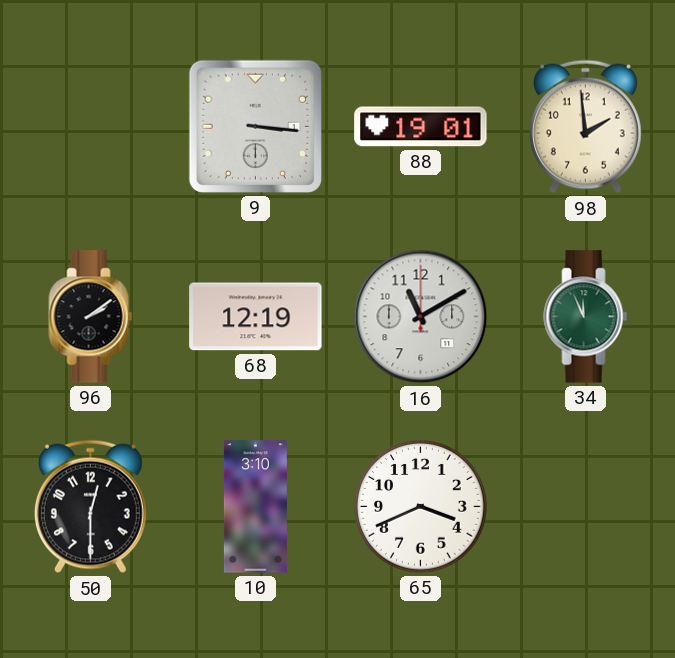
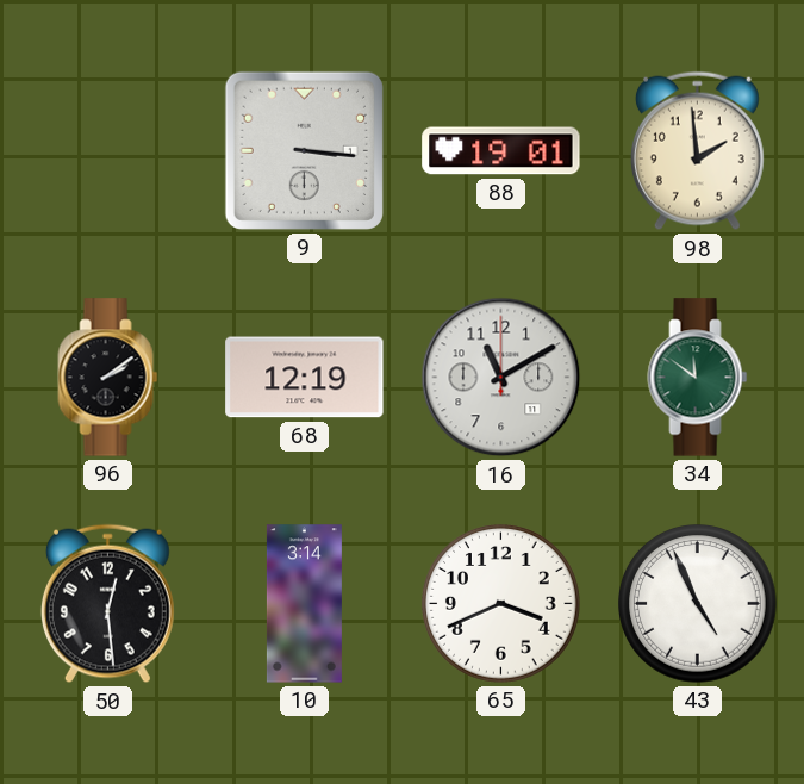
34: 11:56 -> 11:51
50: 12:30 -> 12:29
10: 3:10 -> 3:14
43: none -> 4:56
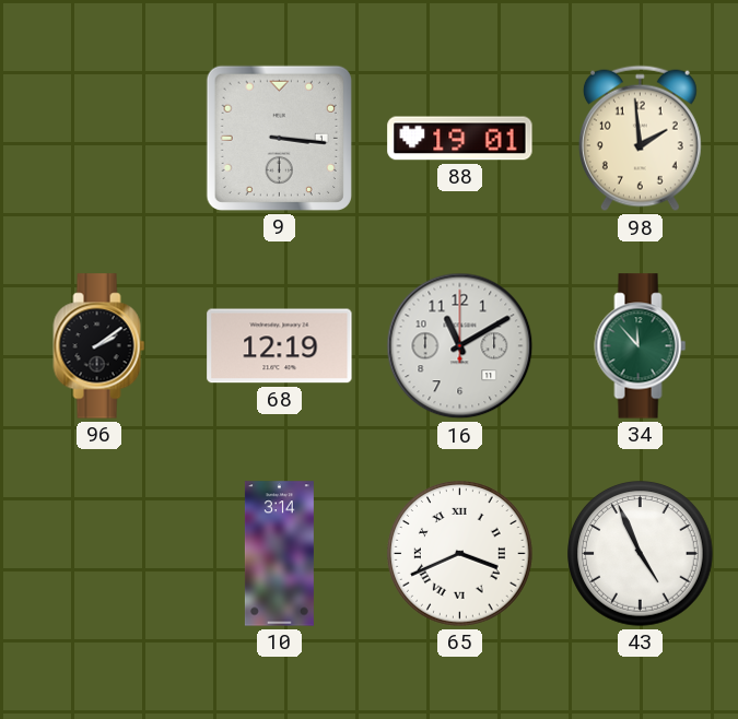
34: 11:51 -> 11:53
50: 12:29 -> none
65 numerals: Arabic -> Roman
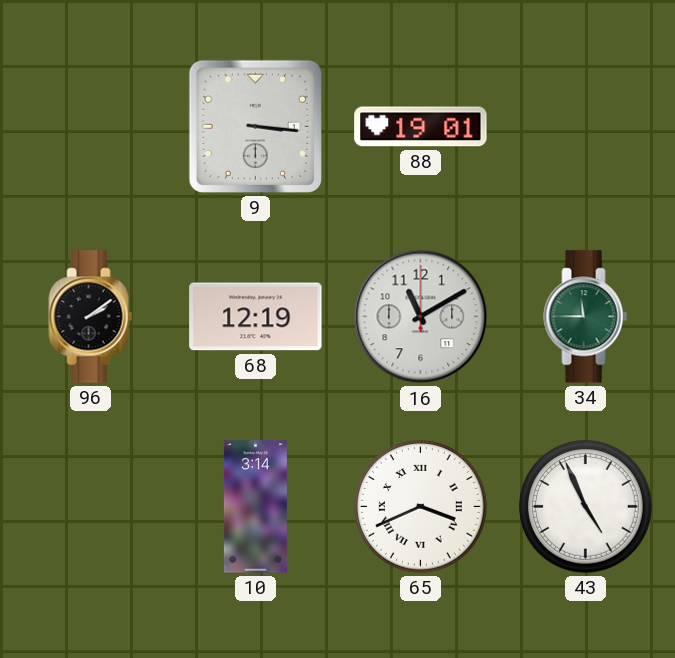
98: 1:59 -> none
34: 11:53 -> 11:45
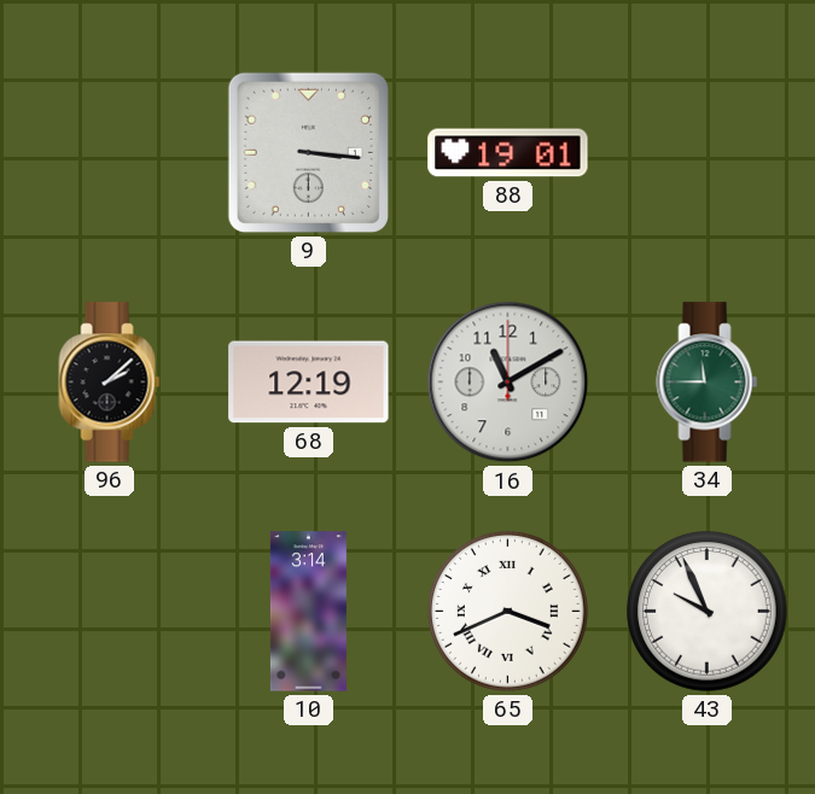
96: 2:09 -> 2:08
43: 4:56 -> 9:56
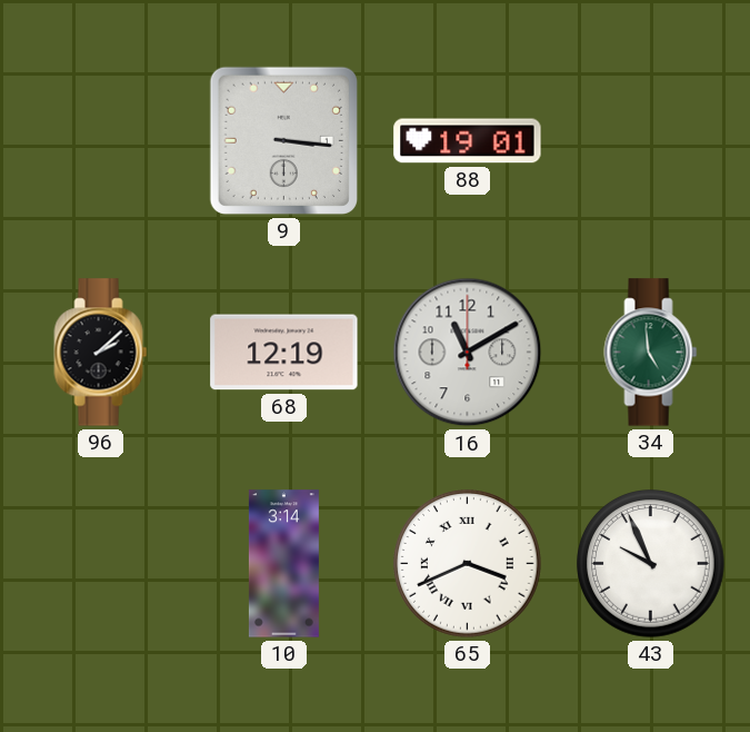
34: 11:45 -> 4:59
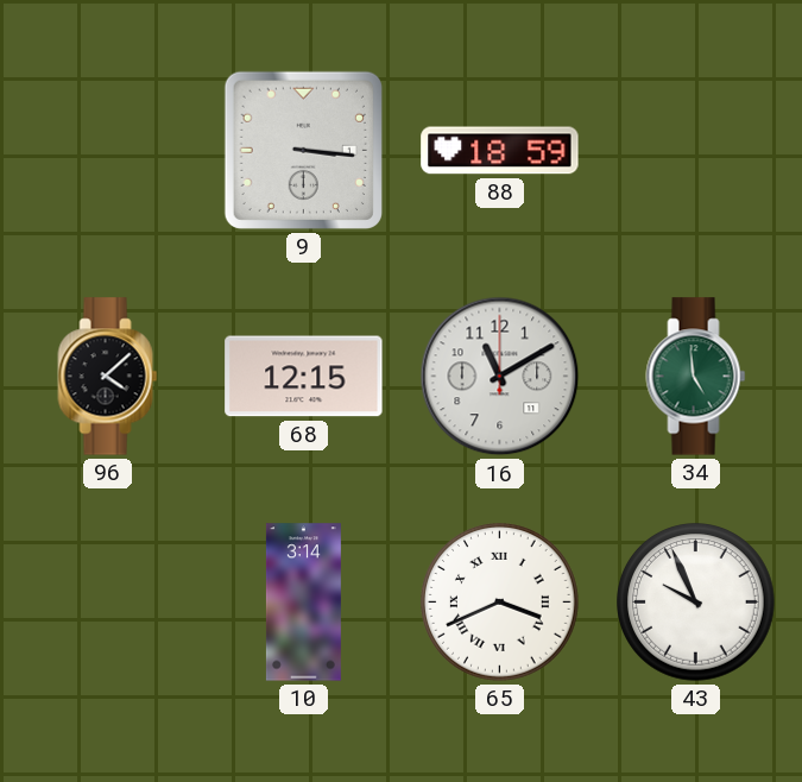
88: 19:01 -> 18:59
96: 2:08 -> 4:08
68: 12:19 -> 12:15
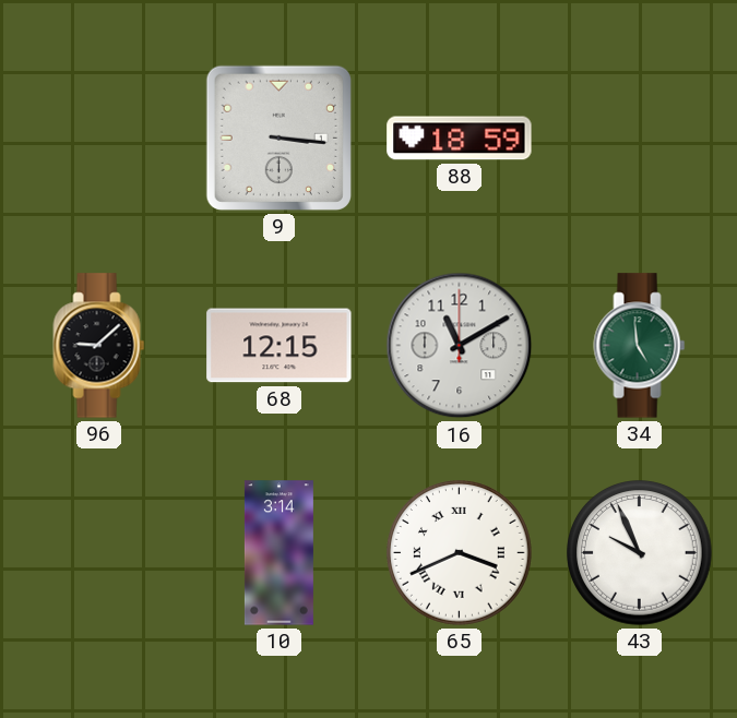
96: 4:08 -> 9:08
